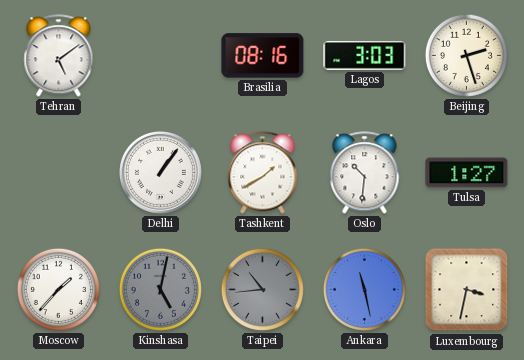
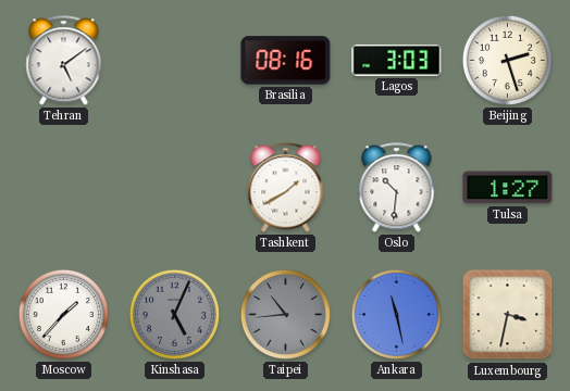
Delhi: 1:06 -> none
Kinshasa: 5:02 -> 5:04
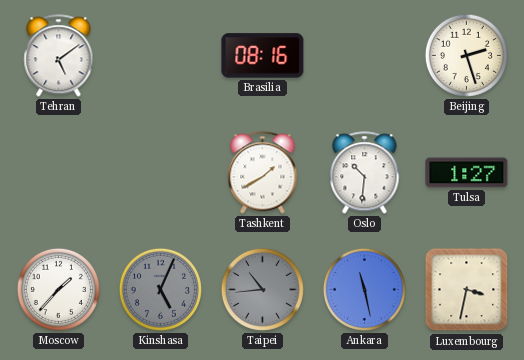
Lagos: 3:03 -> none
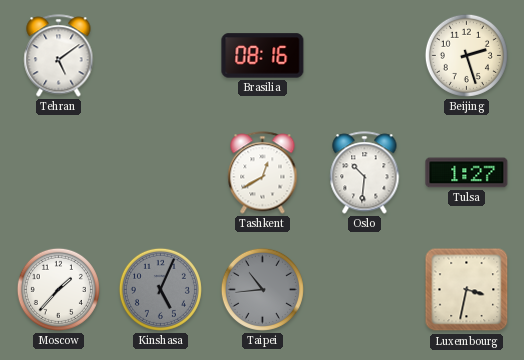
Tashkent: 1:40 -> 12:40
Ankara: 11:28 -> none
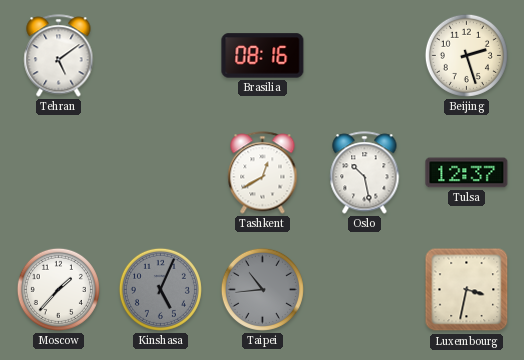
Oslo: 10:31 -> 10:28
Tulsa: 1:27 -> 12:37
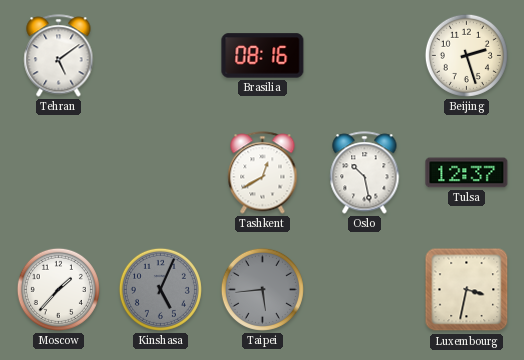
Taipei: 10:44 -> 5:44
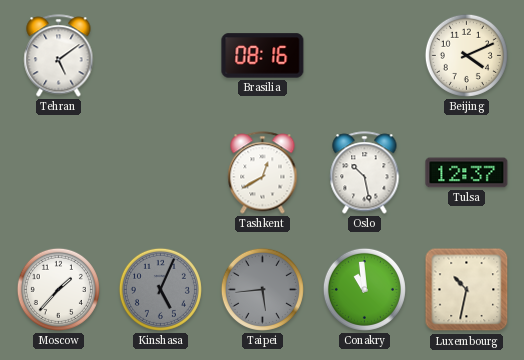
Beijing: 2:27 -> 4:11
Conakry: none -> 10:59
Luxembourg: 3:32 -> 10:32
